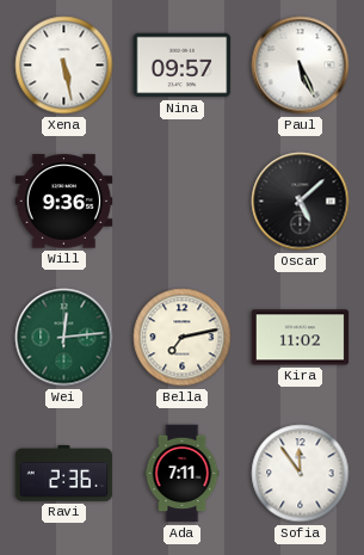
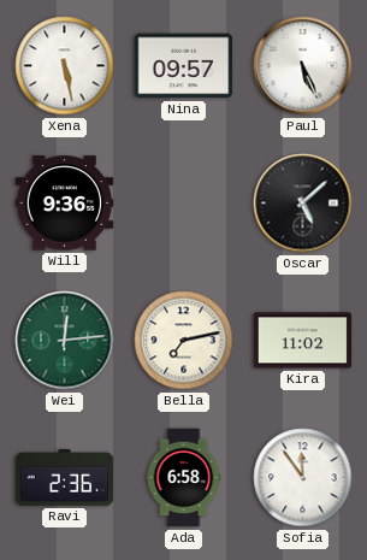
Ada: 7:11 -> 6:58
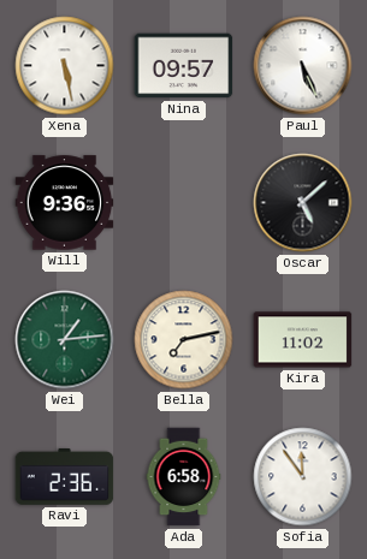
Wei: 12:14 -> 1:14
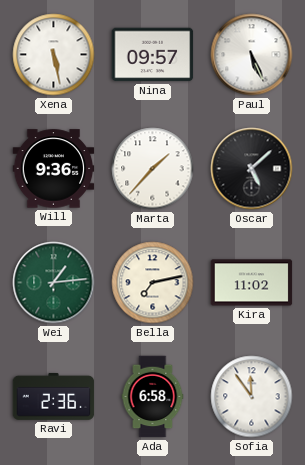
Marta: none -> 1:37
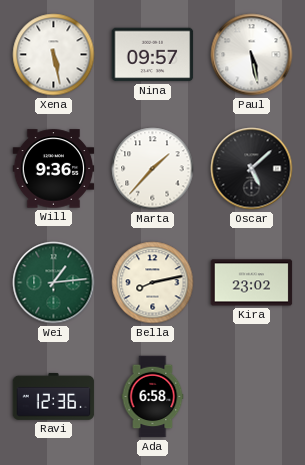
Paul: 5:26 -> 5:28
Bella: 7:13 -> 8:13
Kira: 11:02 -> 23:02
Ravi: 2:36 -> 12:36
Sofia: 11:54 -> none
